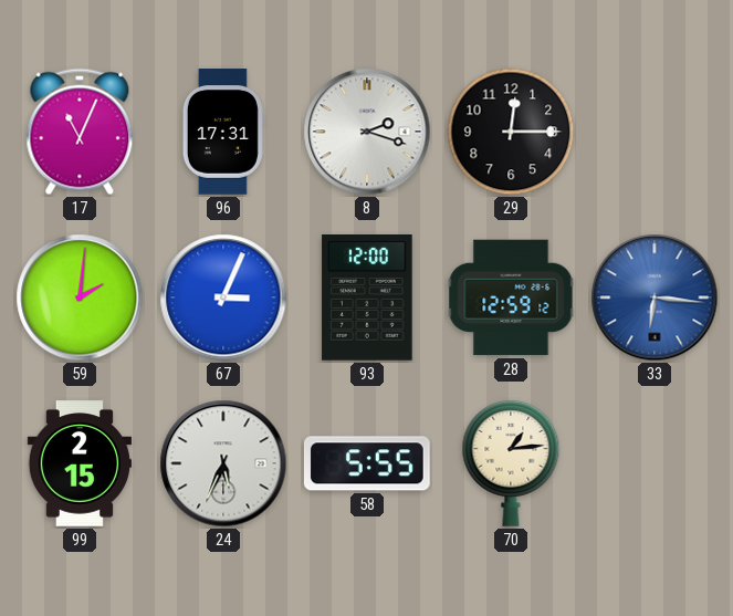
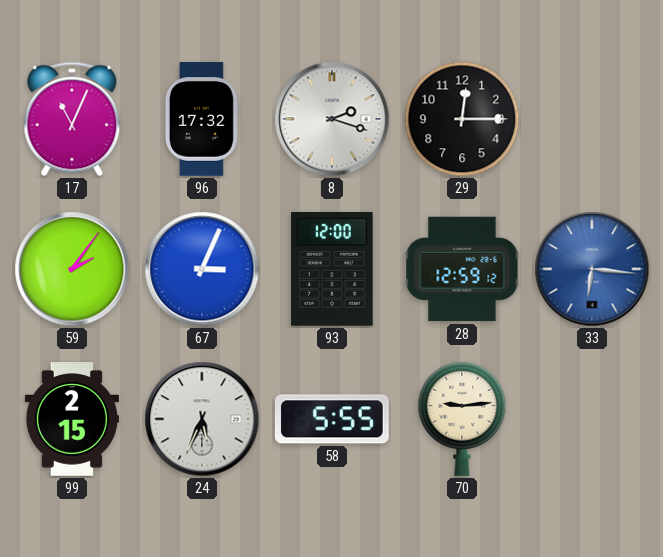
96: 17:31 -> 17:32
59: 2:01 -> 2:06
70: 1:14 -> 9:14
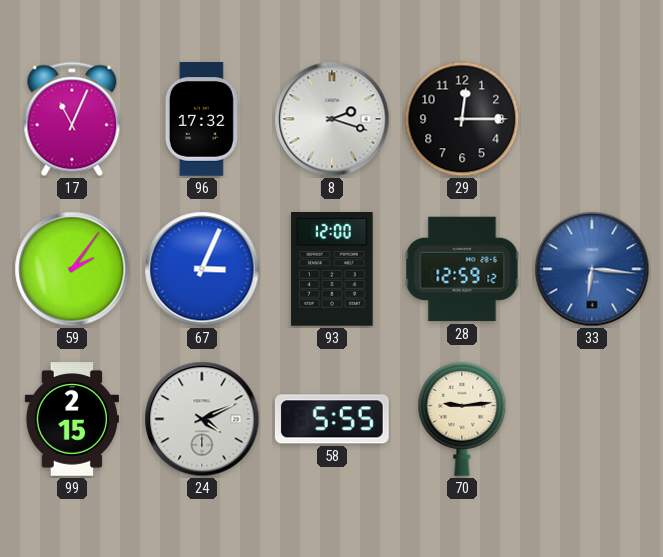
24: 5:34 -> 4:11
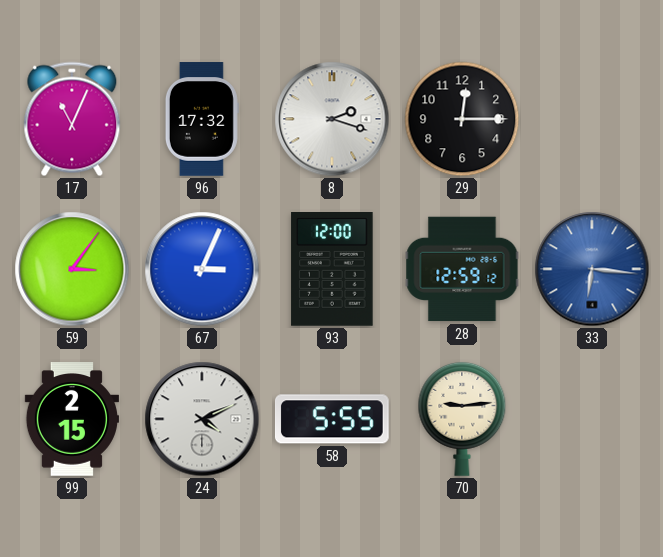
59: 2:06 -> 3:06
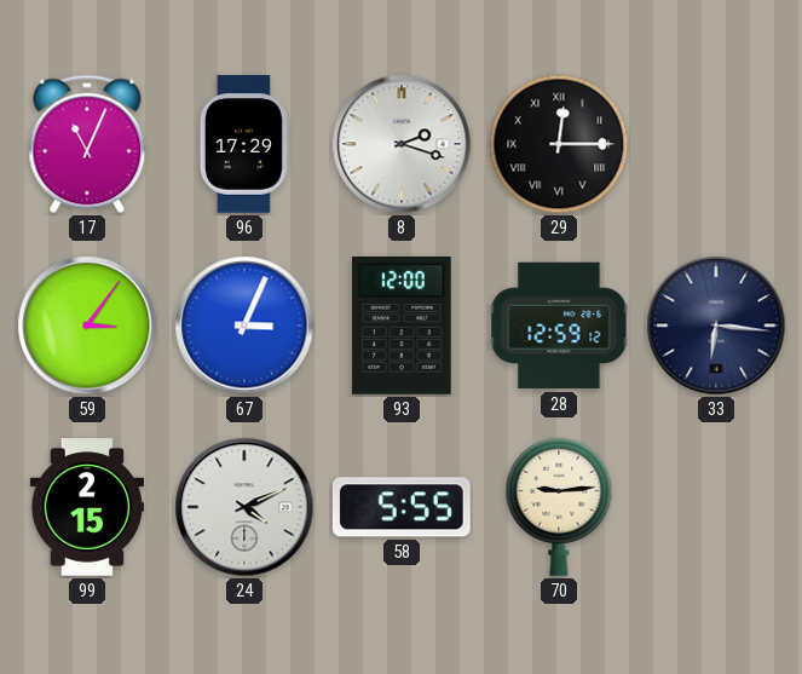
96: 17:32 -> 17:29
29 numerals: Arabic -> Roman
33 dial: blue -> navy
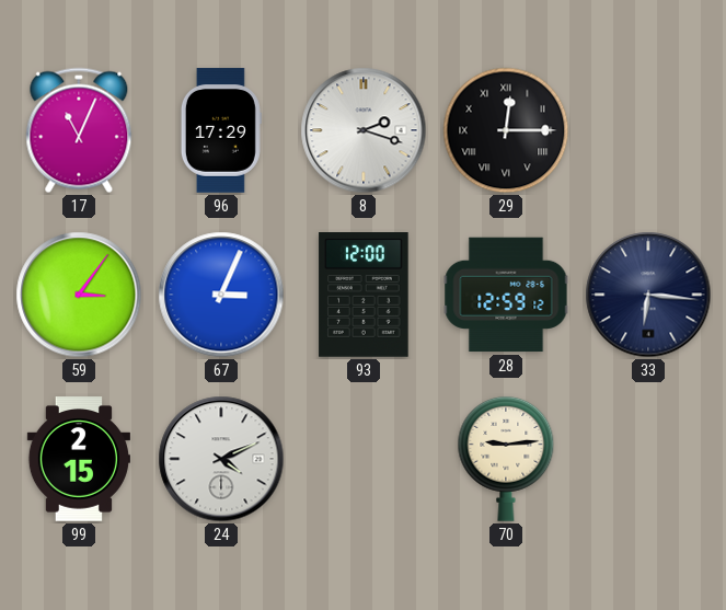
58: 5:55 -> none
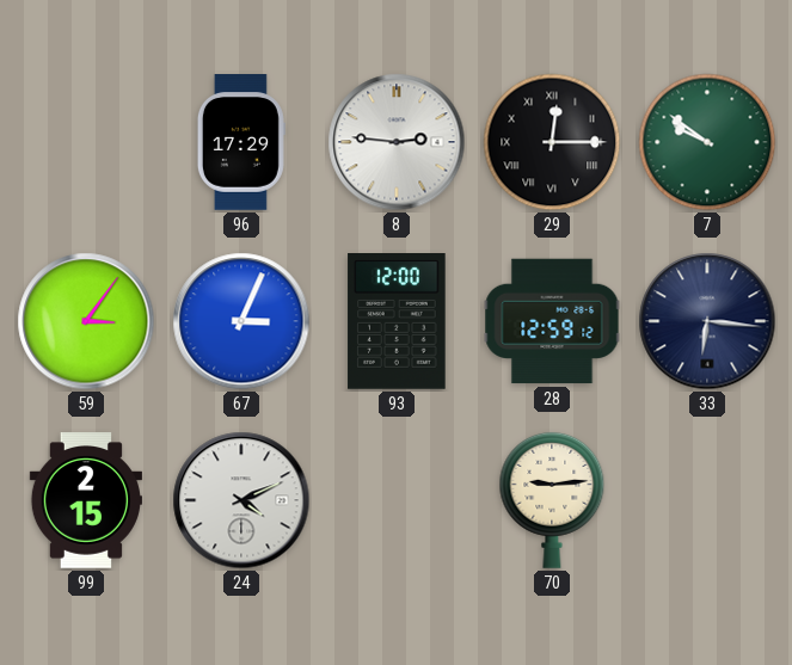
17: 11:04 -> none
8: 2:18 -> 2:46
7: none -> 9:51
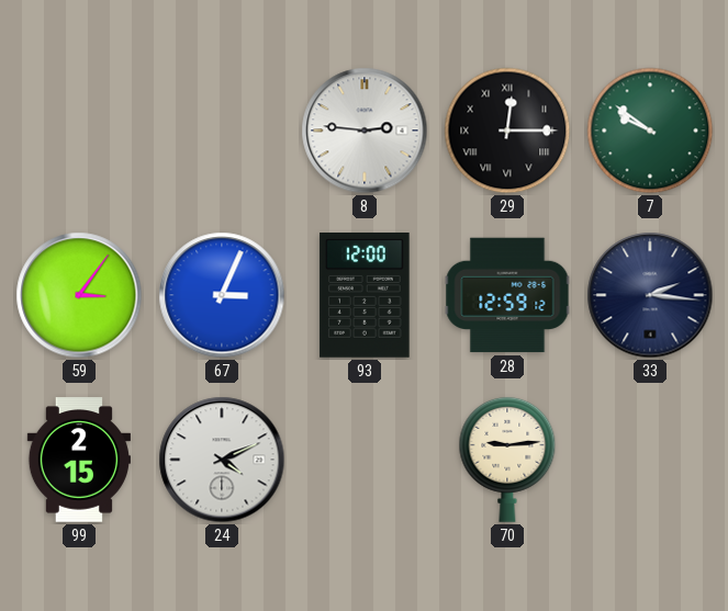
96: 17:29 -> none
33: 6:16 -> 2:16
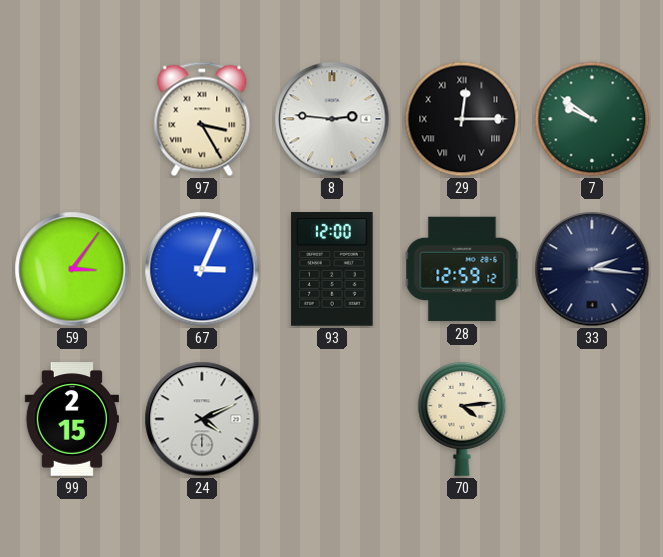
97: none -> 3:25
70: 9:14 -> 4:14
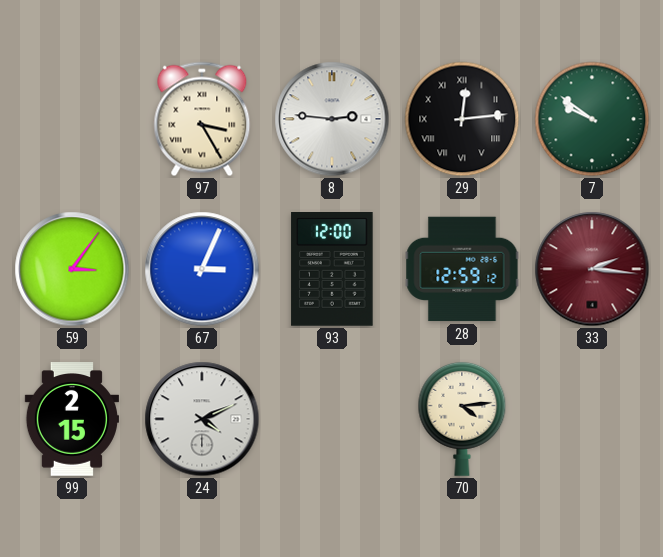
29: 12:15 -> 12:14
33 dial: navy -> burgundy
